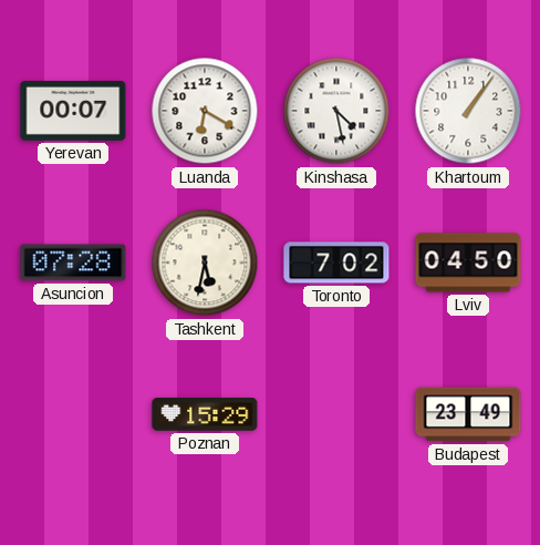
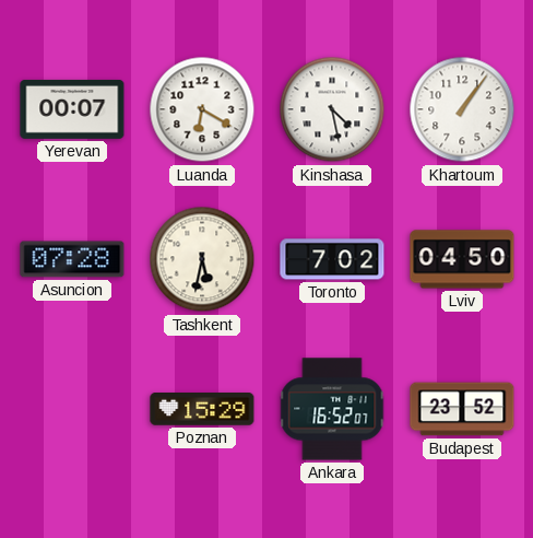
Ankara: none -> 16:52
Budapest: 23:49 -> 23:52
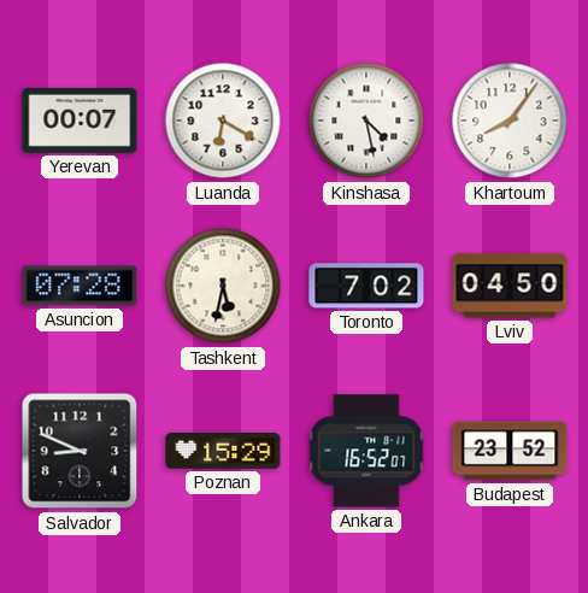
Khartoum: 1:06 -> 8:06
Salvador: none -> 8:49
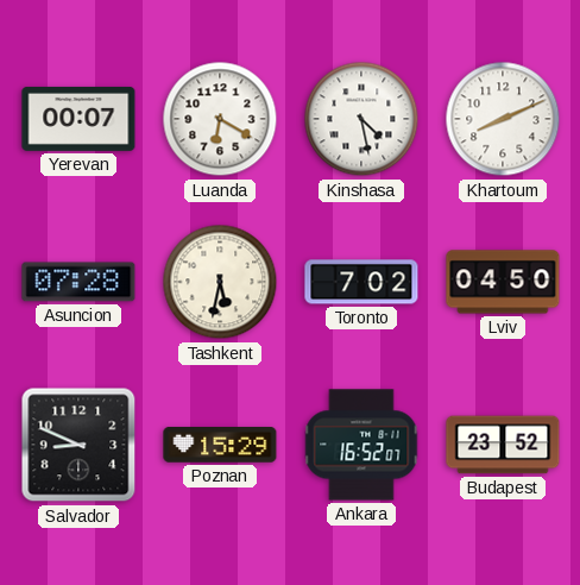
Khartoum: 8:06 -> 8:11
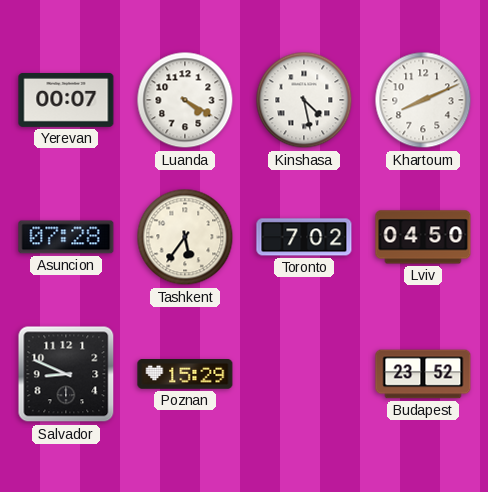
Luanda: 6:20 -> 4:20
Tashkent: 5:32 -> 5:36
Ankara: 16:52 -> none
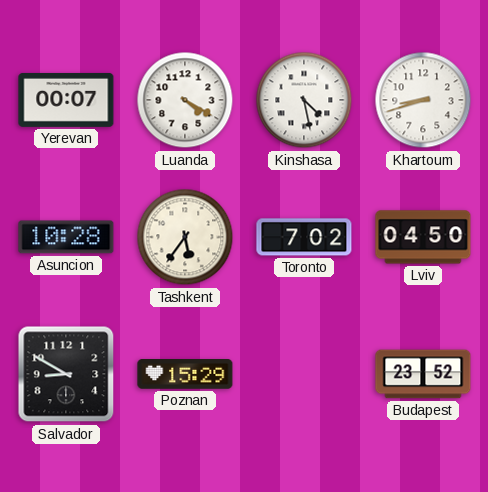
Khartoum: 8:11 -> 8:42
Asuncion: 07:28 -> 10:28
Salvador: 8:49 -> 8:50
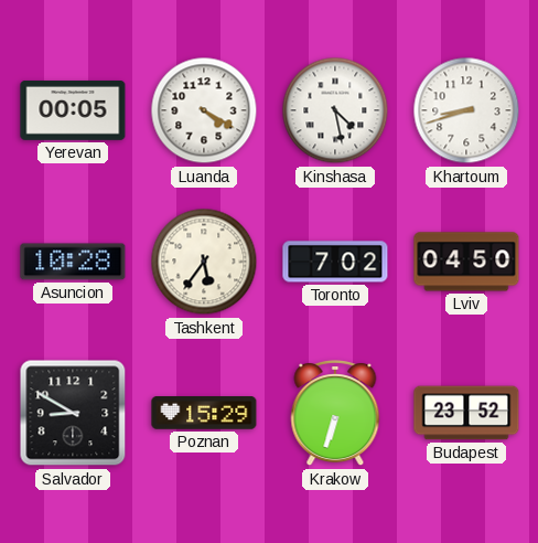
Yerevan: 00:07 -> 00:05
Krakow: none -> 6:33
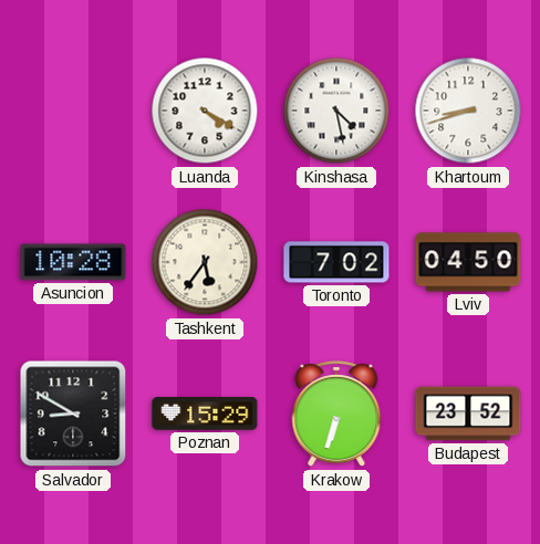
Yerevan: 00:05 -> none
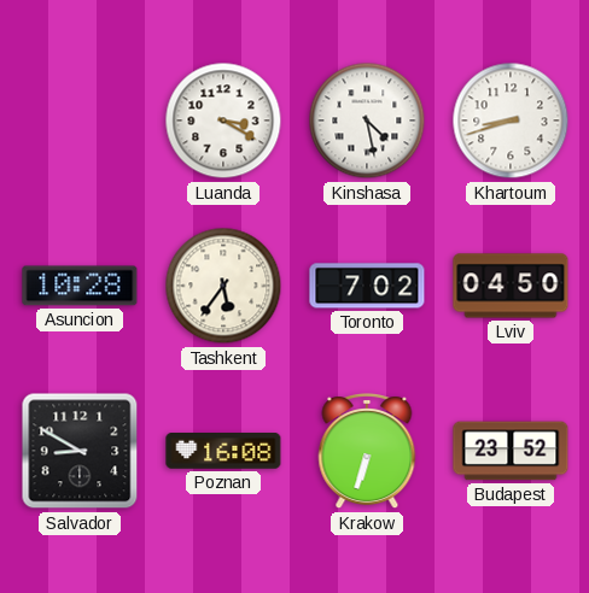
Luanda: 4:20 -> 3:20
Poznan: 15:29 -> 16:08
